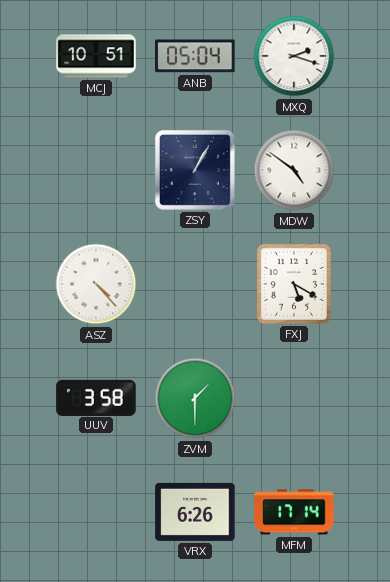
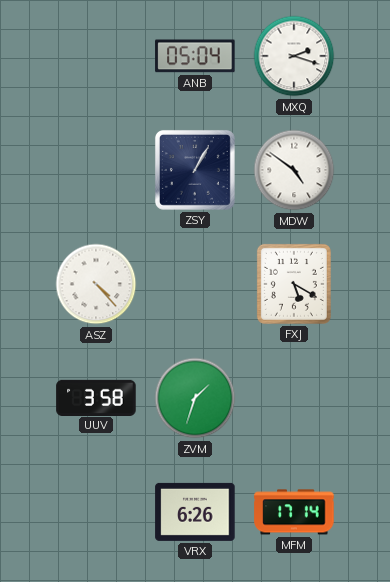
MCJ: 10:51 -> none
ZVM: 1:30 -> 1:33
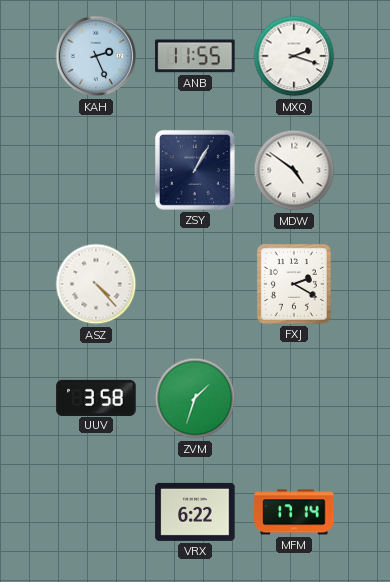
KAH: none -> 2:26
ANB: 05:04 -> 11:55
FXJ: 5:20 -> 2:20
VRX: 6:26 -> 6:22
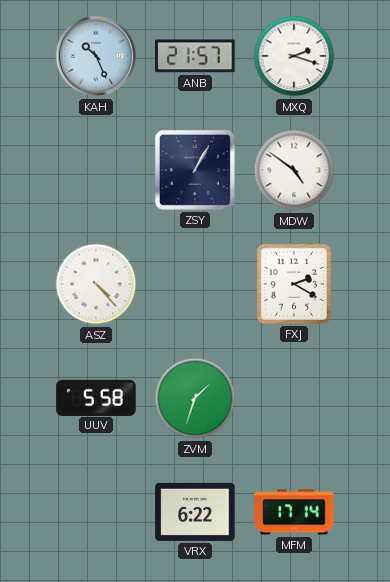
KAH: 2:26 -> 10:26
ANB: 11:55 -> 21:57
UUV: 3:58 -> 5:58
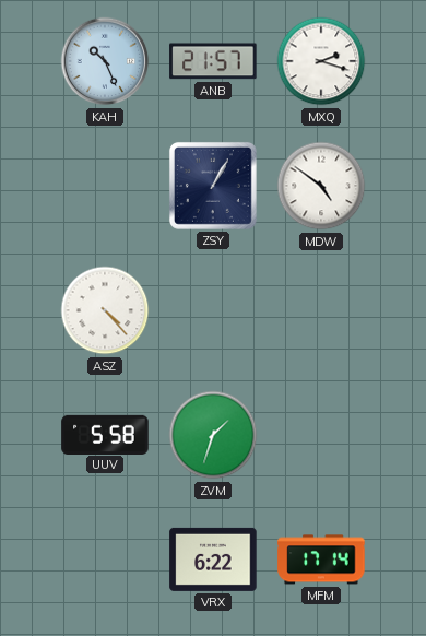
FXJ: 2:20 -> none
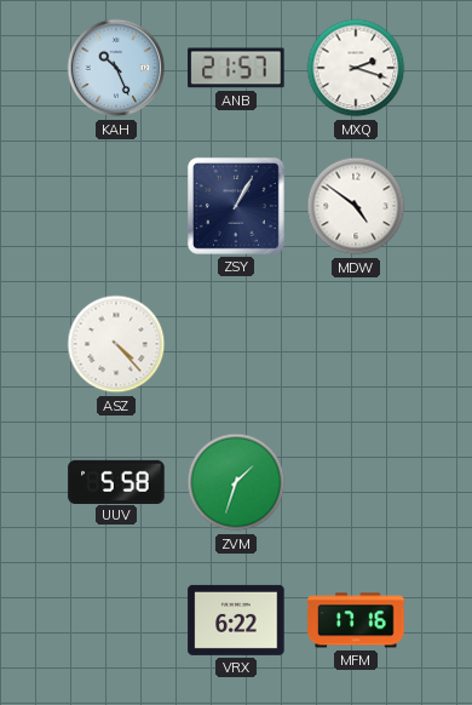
MFM: 17:14 -> 17:16
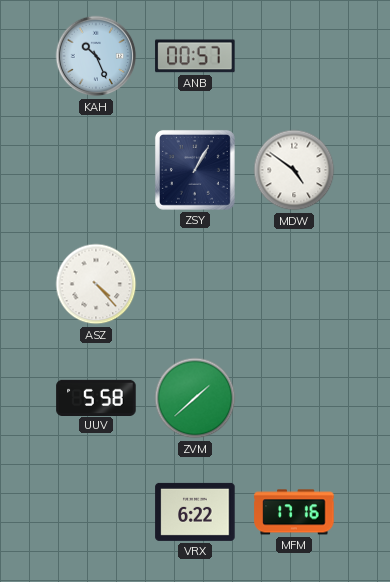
ANB: 21:57 -> 00:57
MXQ: 2:18 -> none
ZVM: 1:33 -> 1:38
